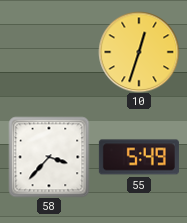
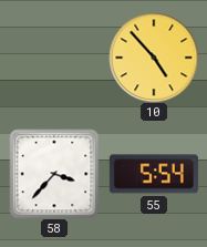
10: 12:33 -> 4:53
55: 5:49 -> 5:54
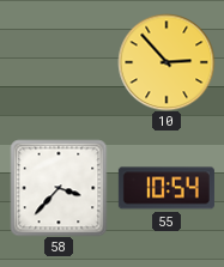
10: 4:53 -> 2:53
55: 5:54 -> 10:54
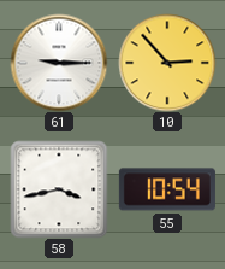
61: none -> 9:15
58: 3:37 -> 3:43
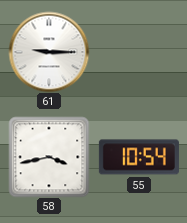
10: 2:53 -> none
